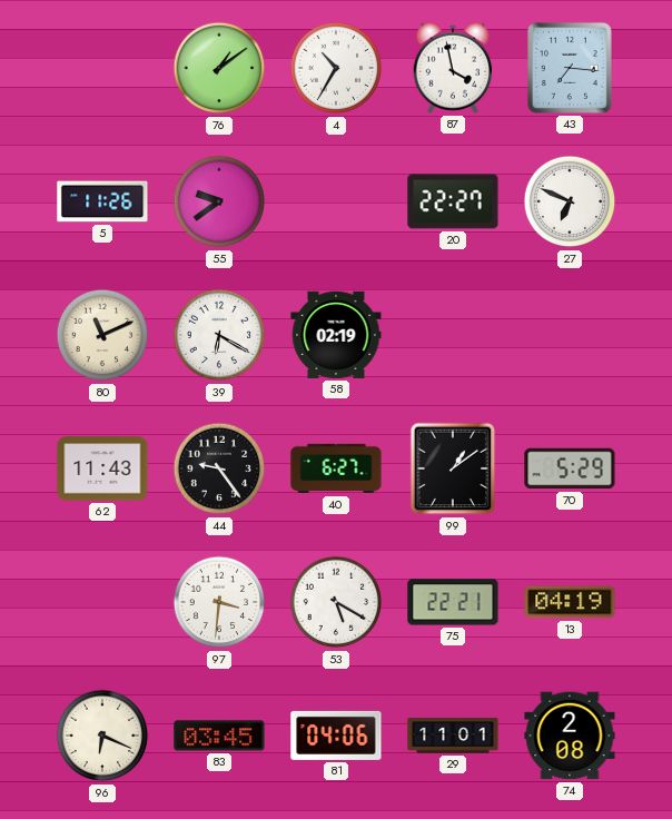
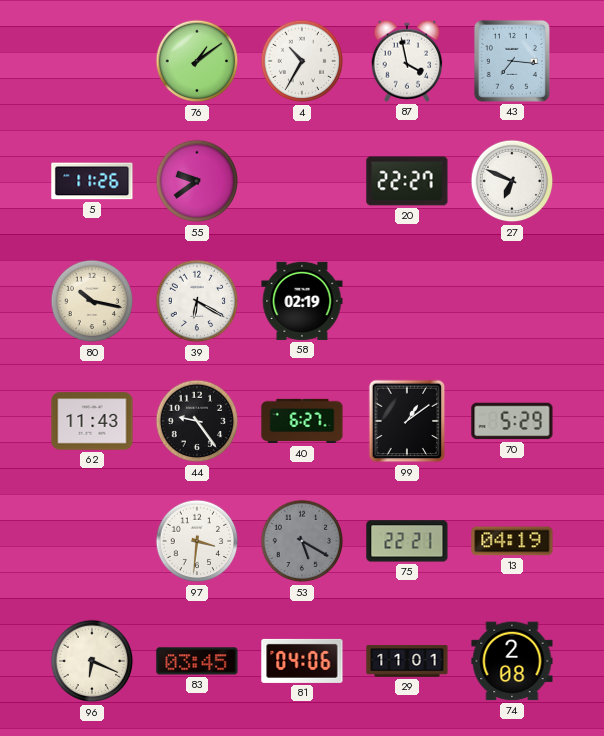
80: 11:11 -> 10:17
53 dial: white -> grey
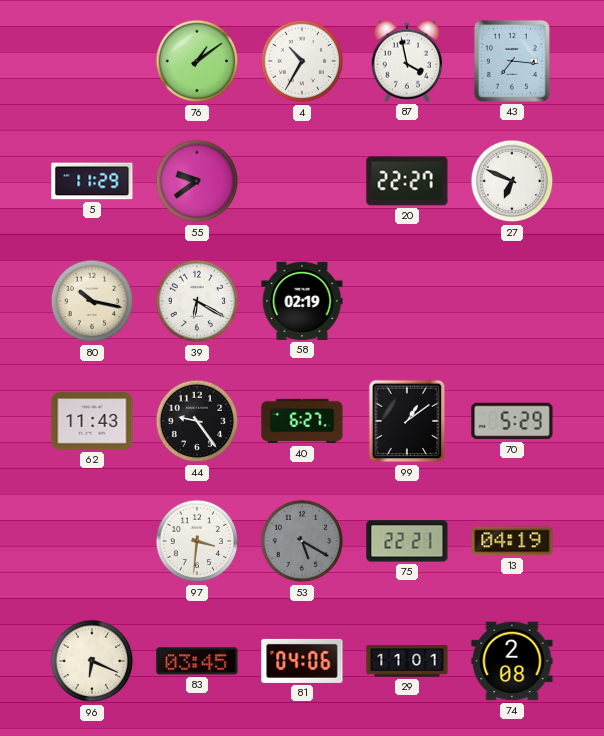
5: 11:26 -> 11:29
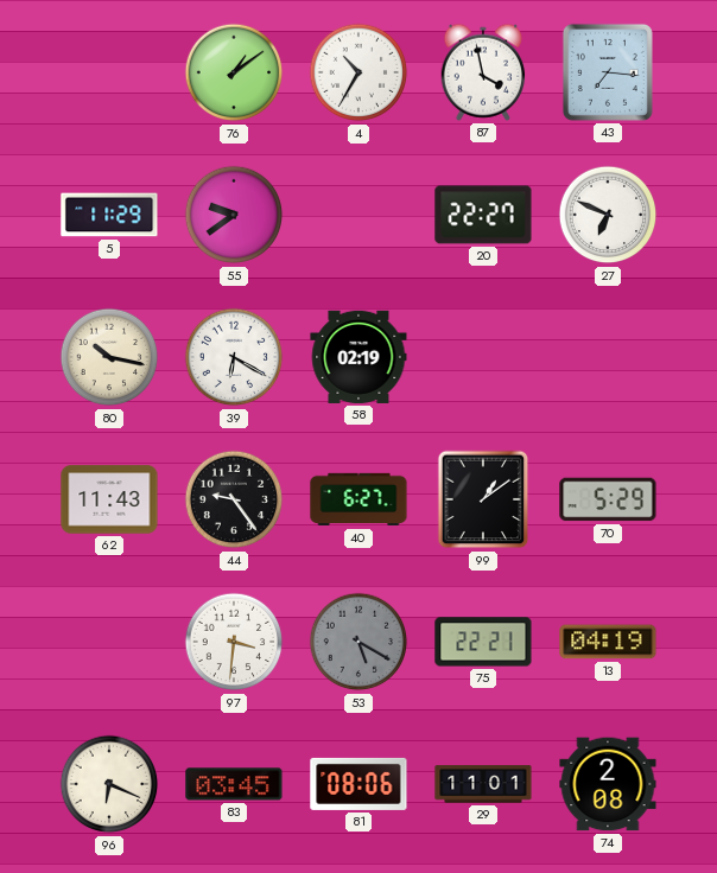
81: 04:06 -> 08:06
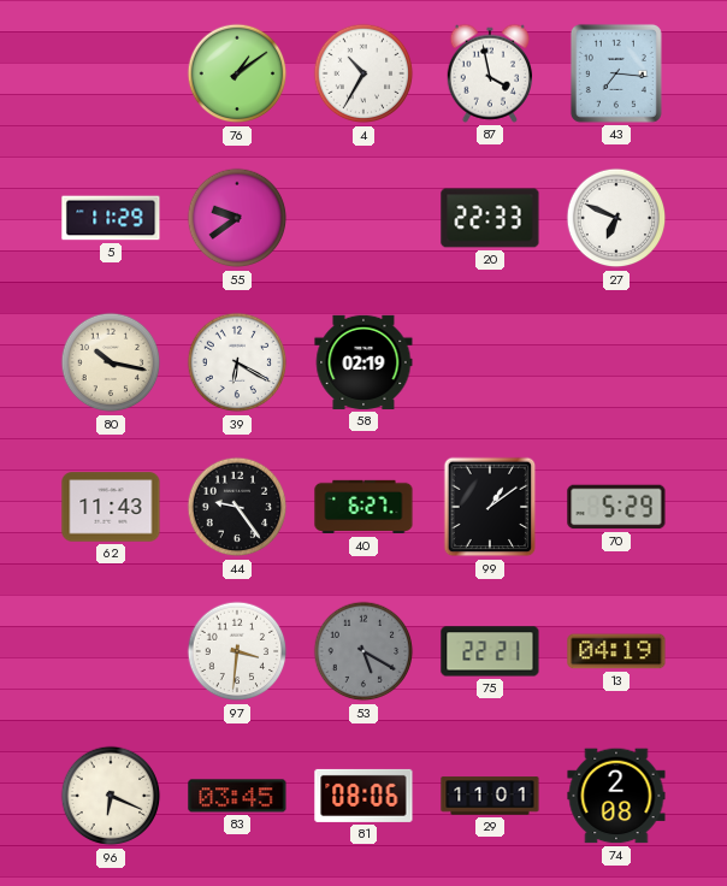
20: 22:27 -> 22:33
